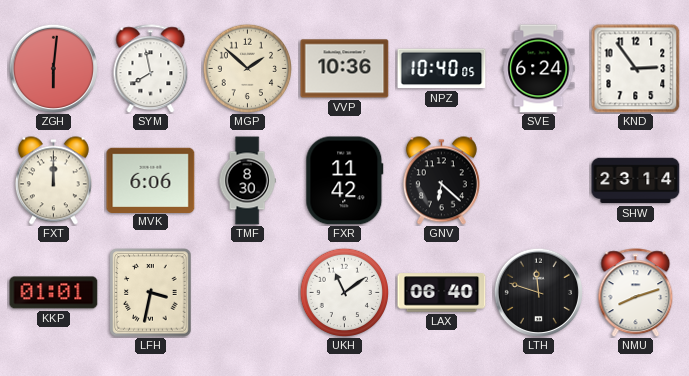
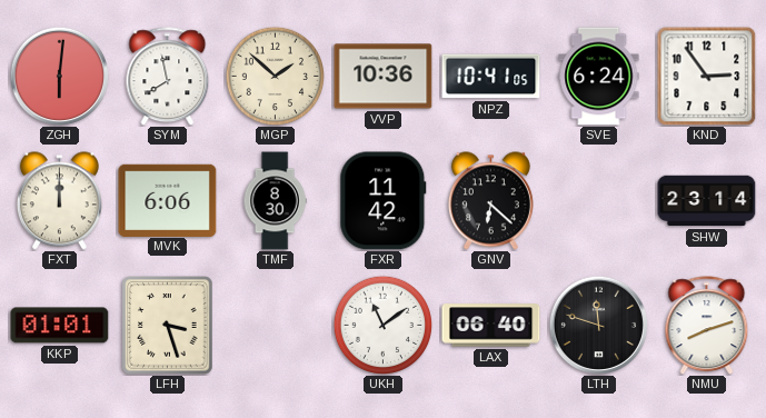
NPZ: 10:40 -> 10:41
LFH: 3:32 -> 3:27
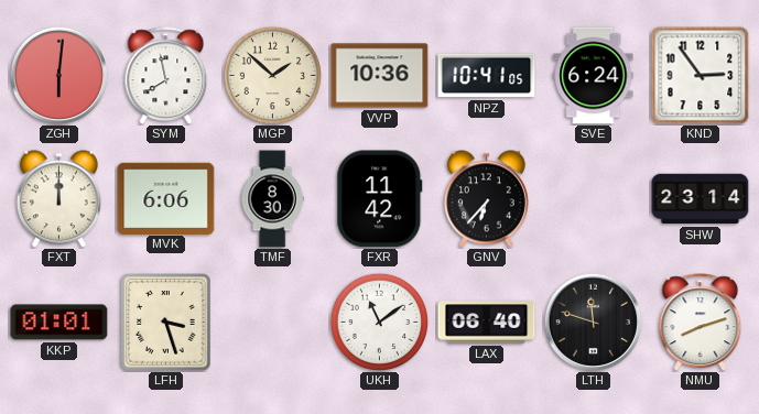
GNV: 6:22 -> 6:37
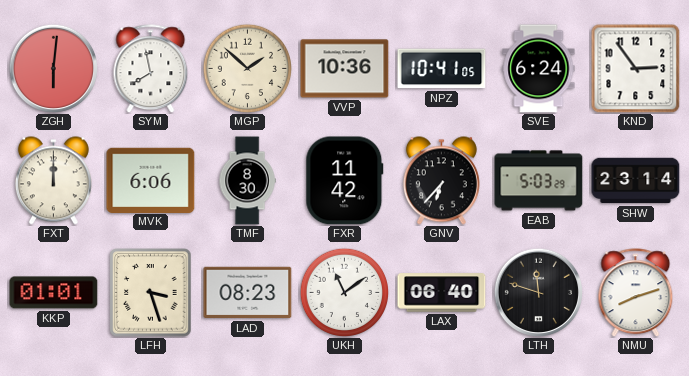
EAB: none -> 5:03
LAD: none -> 08:23
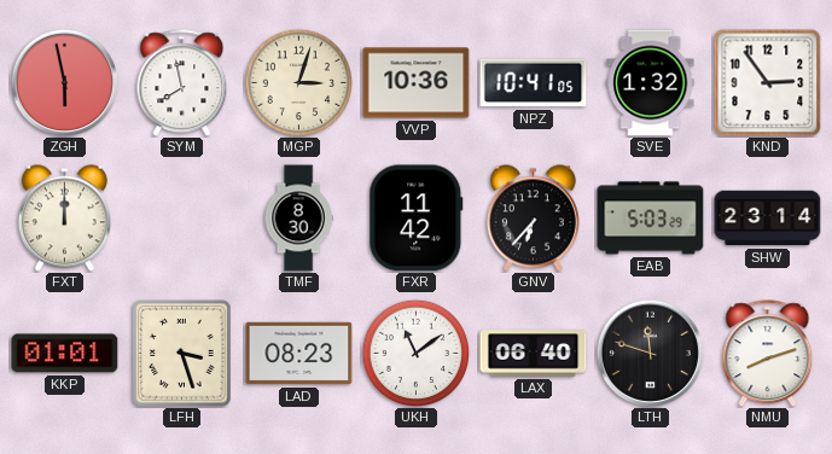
ZGH: 6:01 -> 5:58
MGP: 1:52 -> 3:03
SVE: 6:24 -> 1:32
MVK: 6:06 -> none
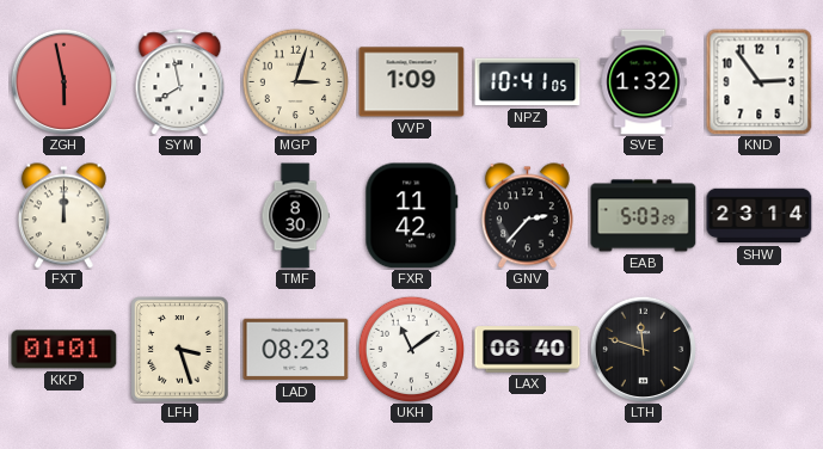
VVP: 10:36 -> 1:09
GNV: 6:37 -> 2:37
NMU: 8:12 -> none
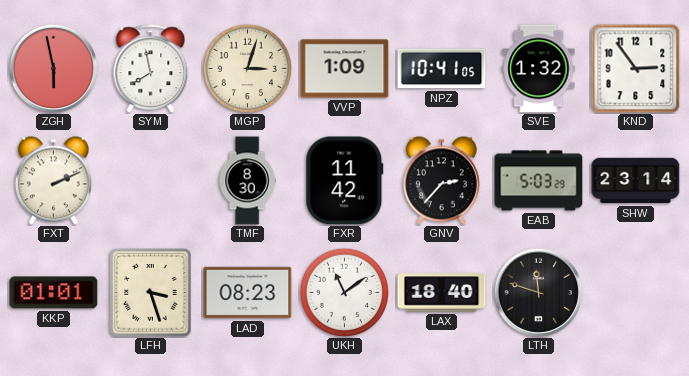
FXT: 12:00 -> 2:11
LAX: 06:40 -> 18:40
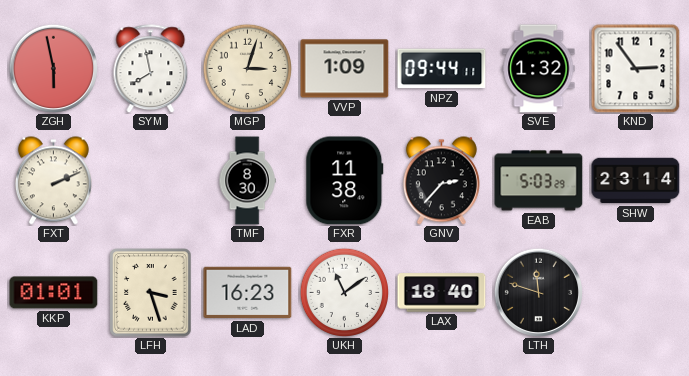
NPZ: 10:41 -> 09:44
FXR: 11:42 -> 11:38
LAD: 08:23 -> 16:23
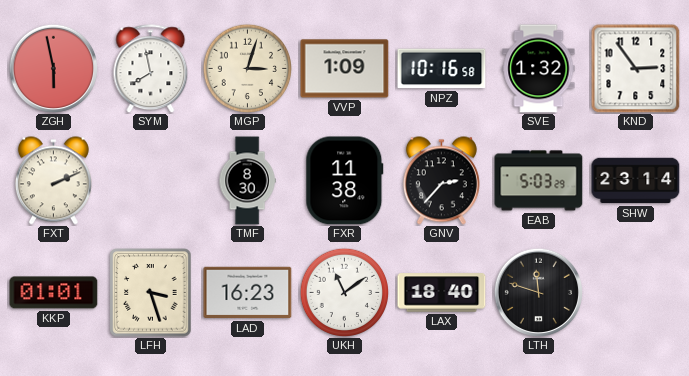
NPZ: 09:44 -> 10:16
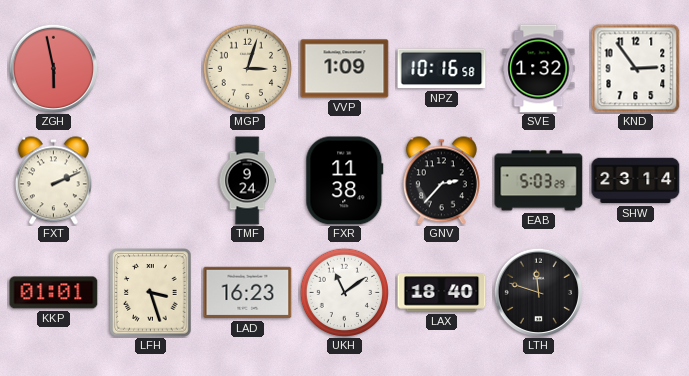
SYM: 7:58 -> none
TMF: 8:30 -> 9:24
